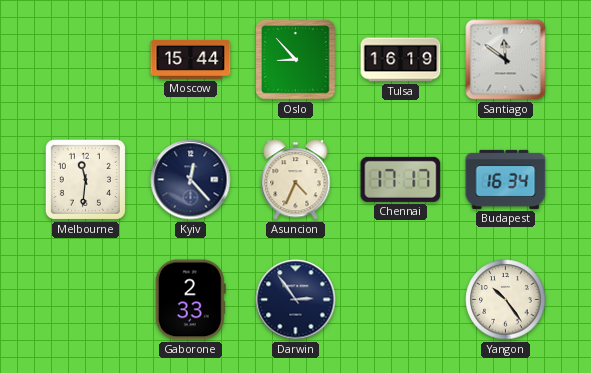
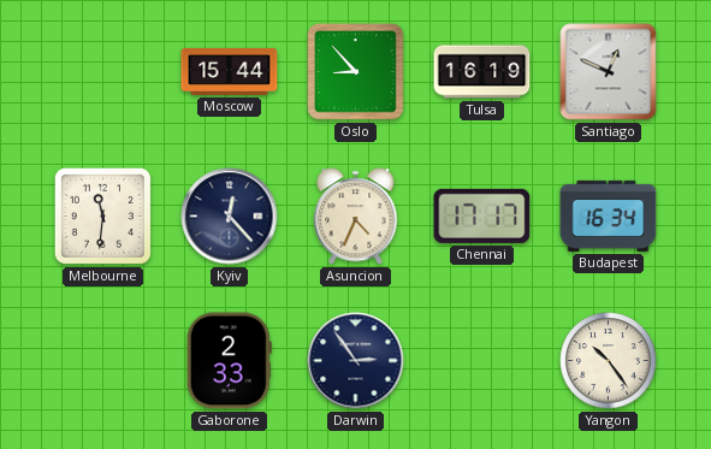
Santiago: 11:51 -> 12:49
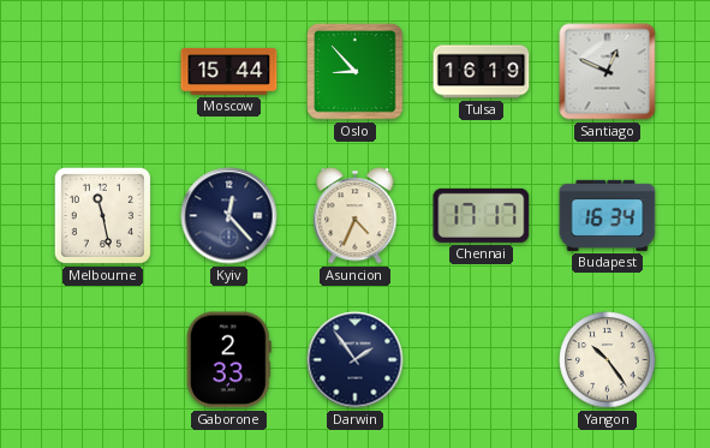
Melbourne: 11:31 -> 11:28
Darwin: 2:54 -> 1:54
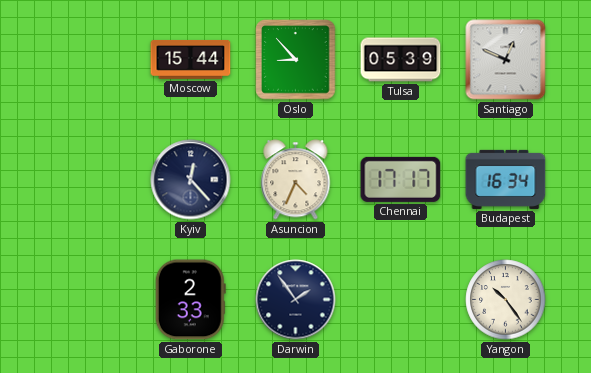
Tulsa: 16:19 -> 05:39
Melbourne: 11:28 -> none
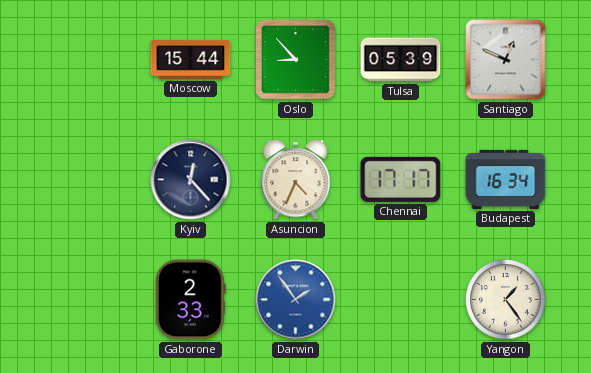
Darwin dial: navy -> blue
Yangon: 10:24 -> 1:24
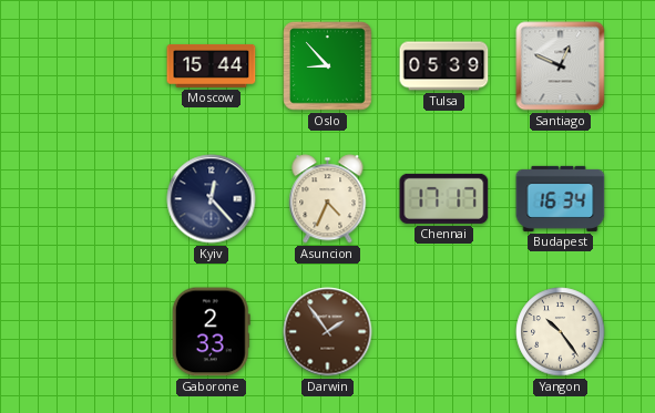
Darwin dial: blue -> brown
Yangon: 1:24 -> 10:24
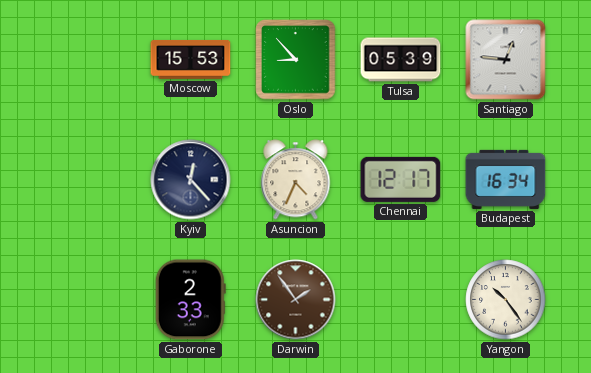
Moscow: 15:44 -> 15:53
Santiago: 12:49 -> 12:46
Chennai: 17:17 -> 12:17
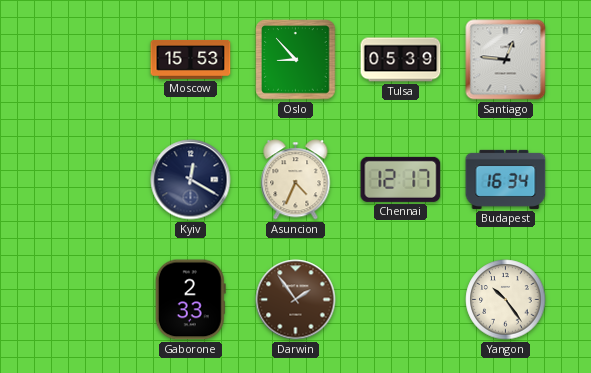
Kyiv: 12:23 -> 12:20
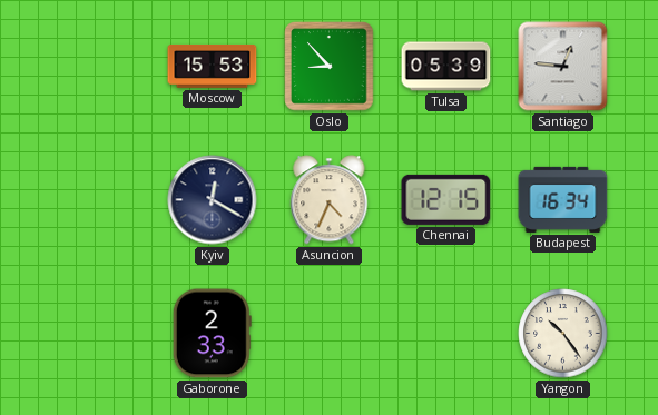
Chennai: 12:17 -> 12:15
Darwin: 1:54 -> none
